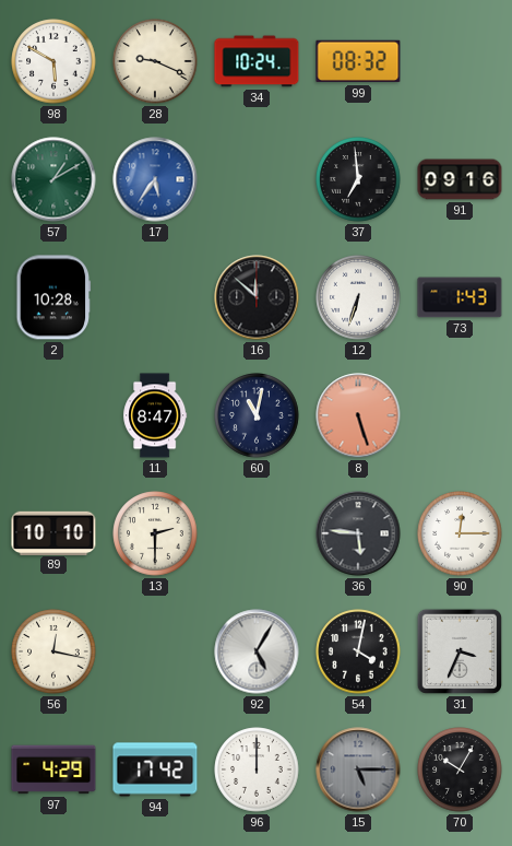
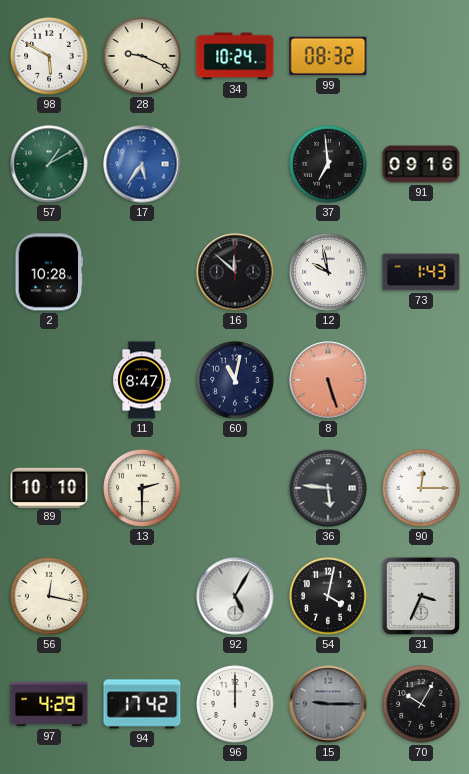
12: 6:33 -> 9:58
15: 5:15 -> 9:15
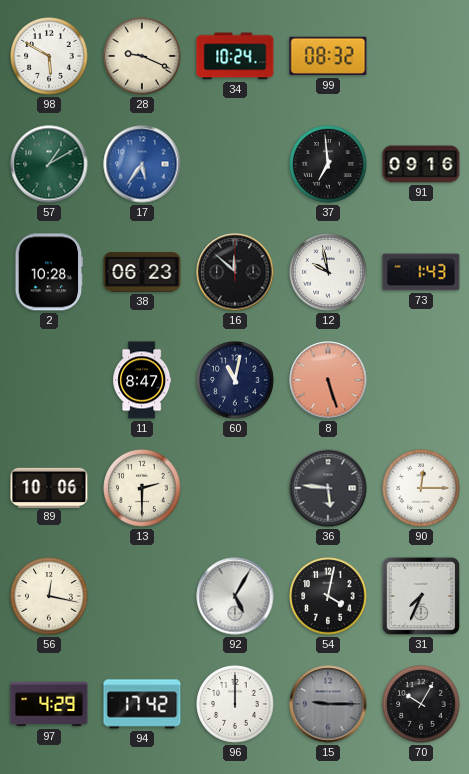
38: none -> 06:23
89: 10:10 -> 10:06
31: 3:34 -> 7:34
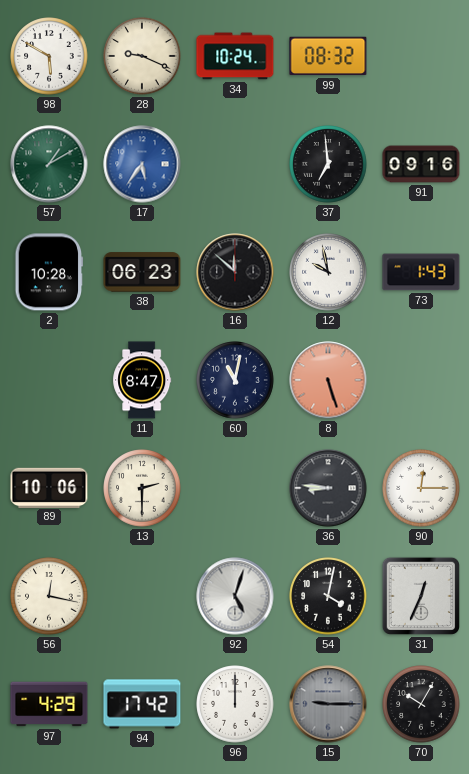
36: 5:46 -> 8:46
92: 5:05 -> 5:03
31: 7:34 -> 12:34
